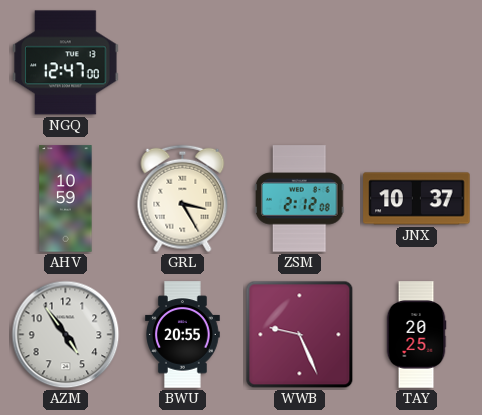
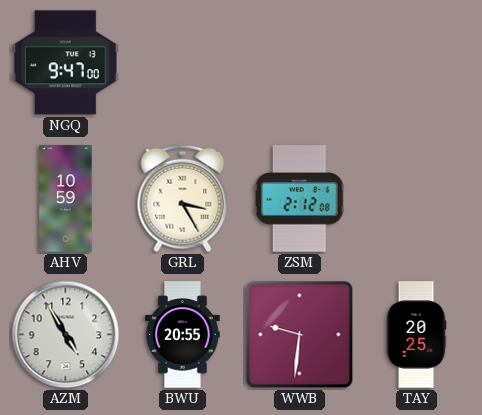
NGQ: 12:47 -> 9:47
JNX: 10:37 -> none
AZM: 4:54 -> 4:55
WWB: 9:26 -> 9:31
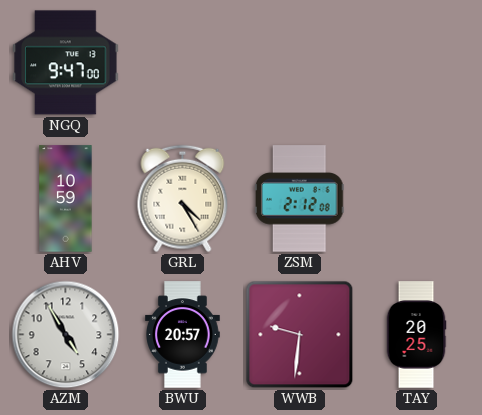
GRL: 3:25 -> 4:25
BWU: 20:55 -> 20:57
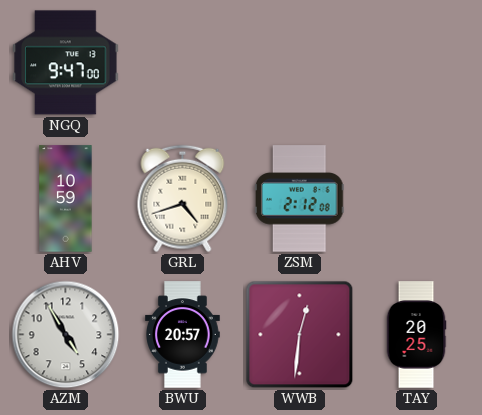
GRL: 4:25 -> 4:42
WWB: 9:31 -> 12:31
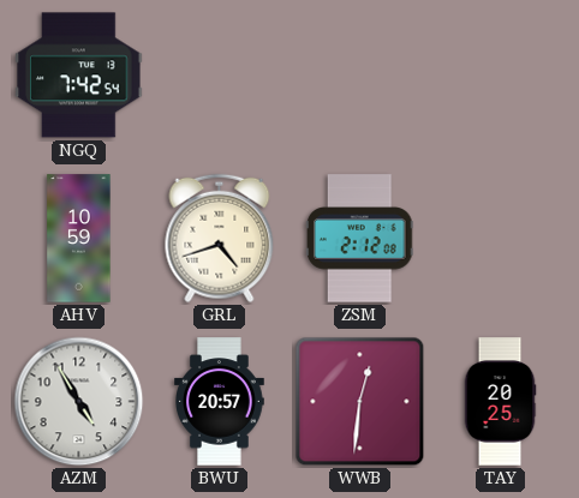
NGQ: 9:47 -> 7:42
